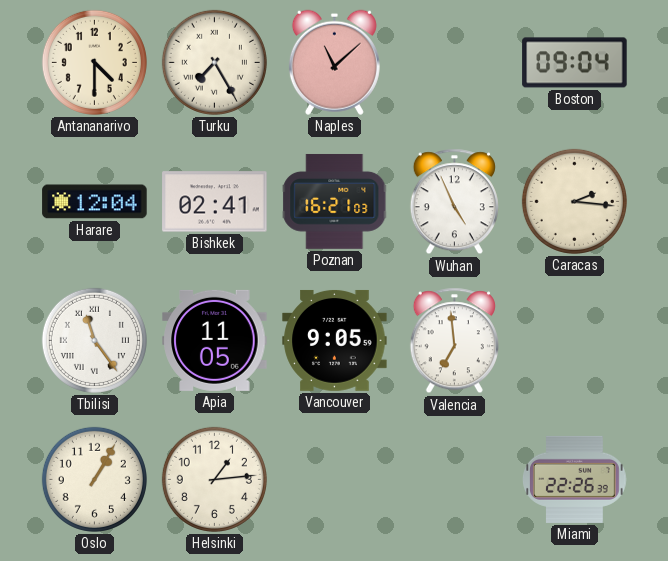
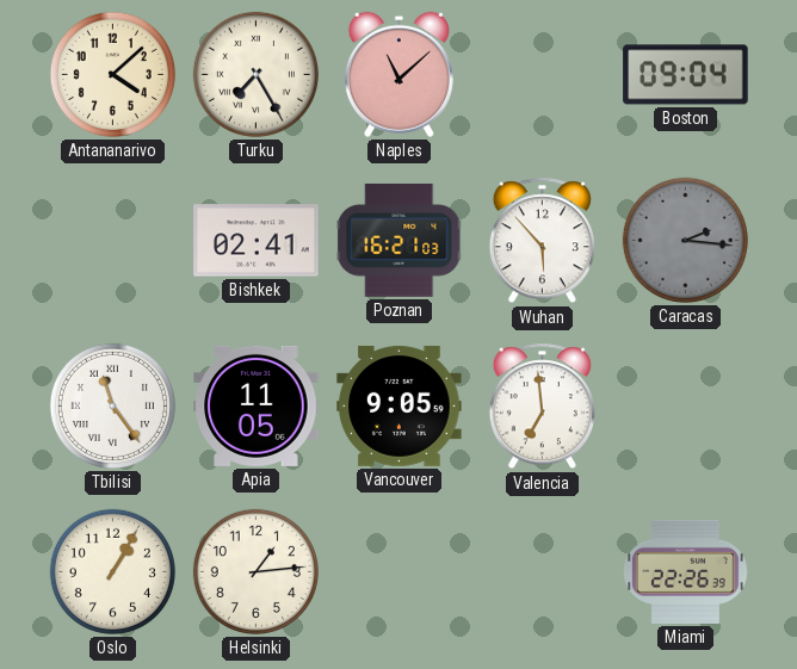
Antananarivo: 4:30 -> 4:08
Harare: 12:04 -> none
Wuhan: 4:56 -> 5:53
Caracas dial: cream -> grey
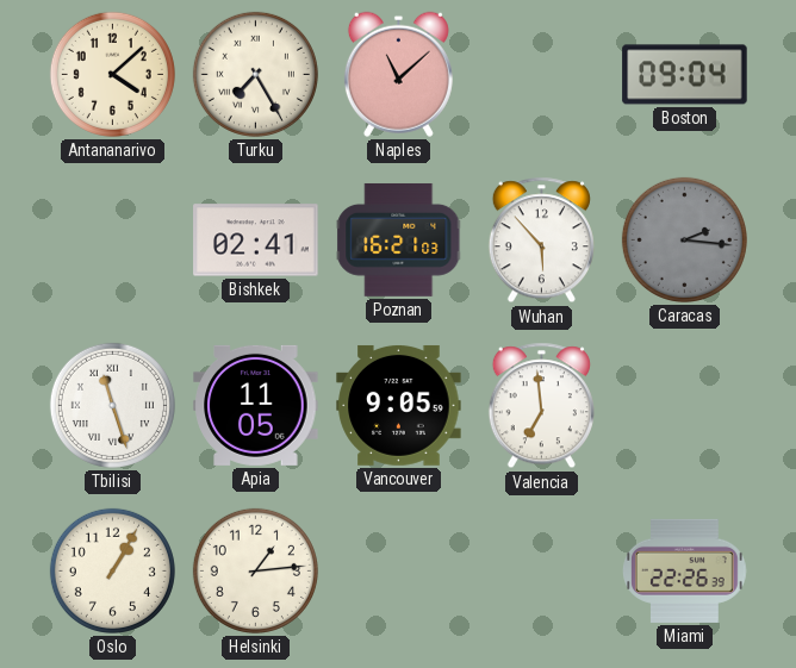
Tbilisi: 11:24 -> 11:27
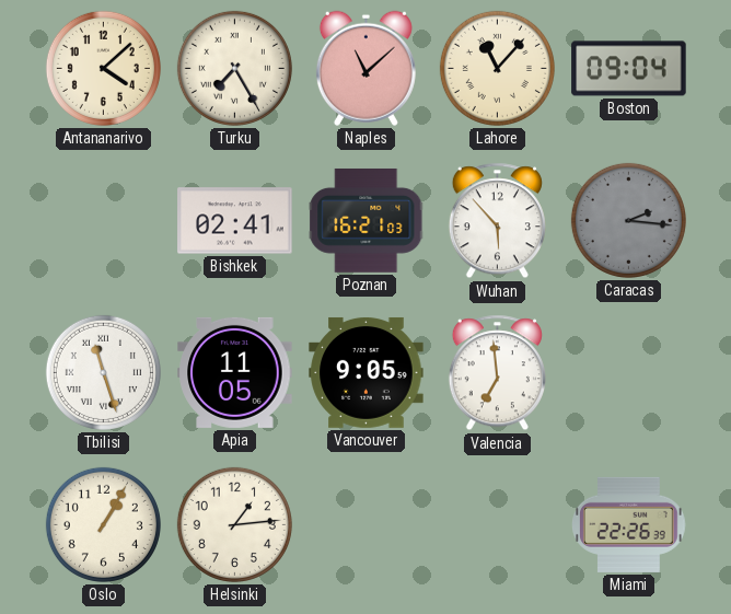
Lahore: none -> 11:07
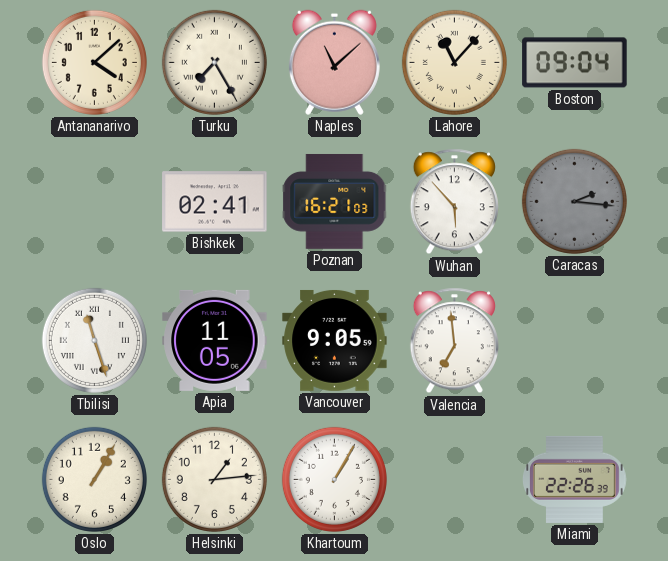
Khartoum: none -> 1:05
